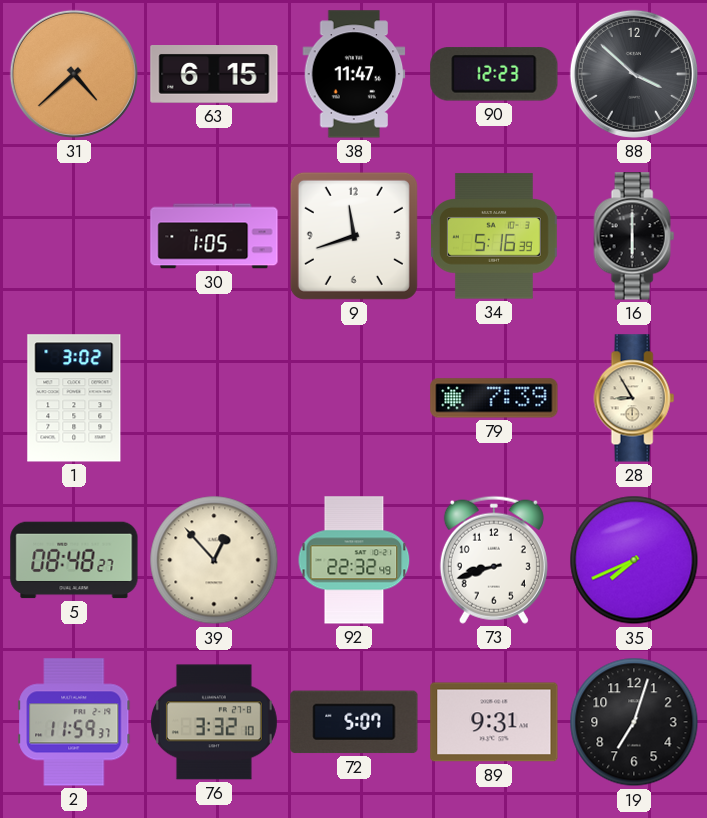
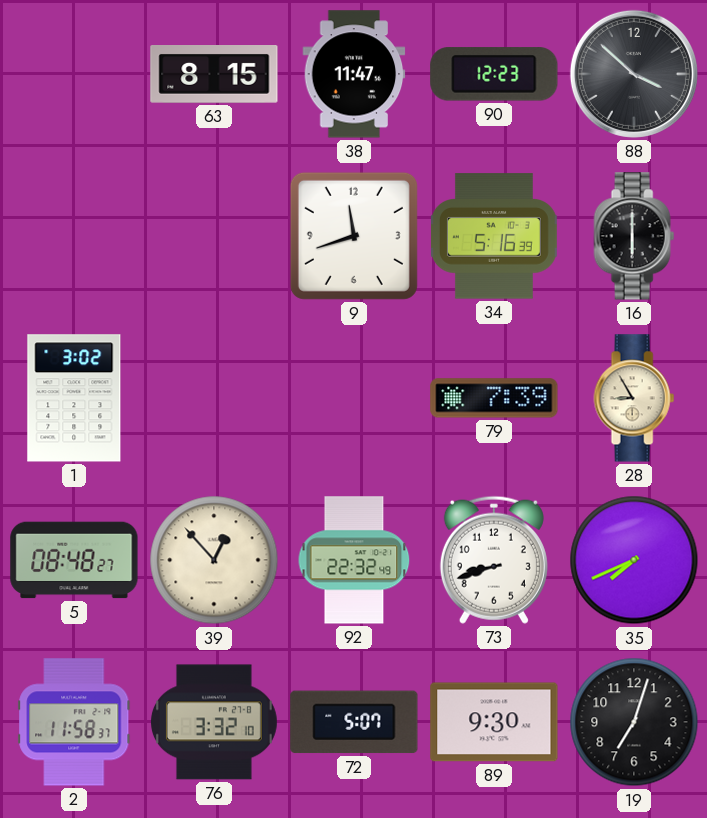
31: 4:38 -> none
63: 6:15 -> 8:15
30: 1:05 -> none
2: 11:59 -> 11:58
89: 9:31 -> 9:30
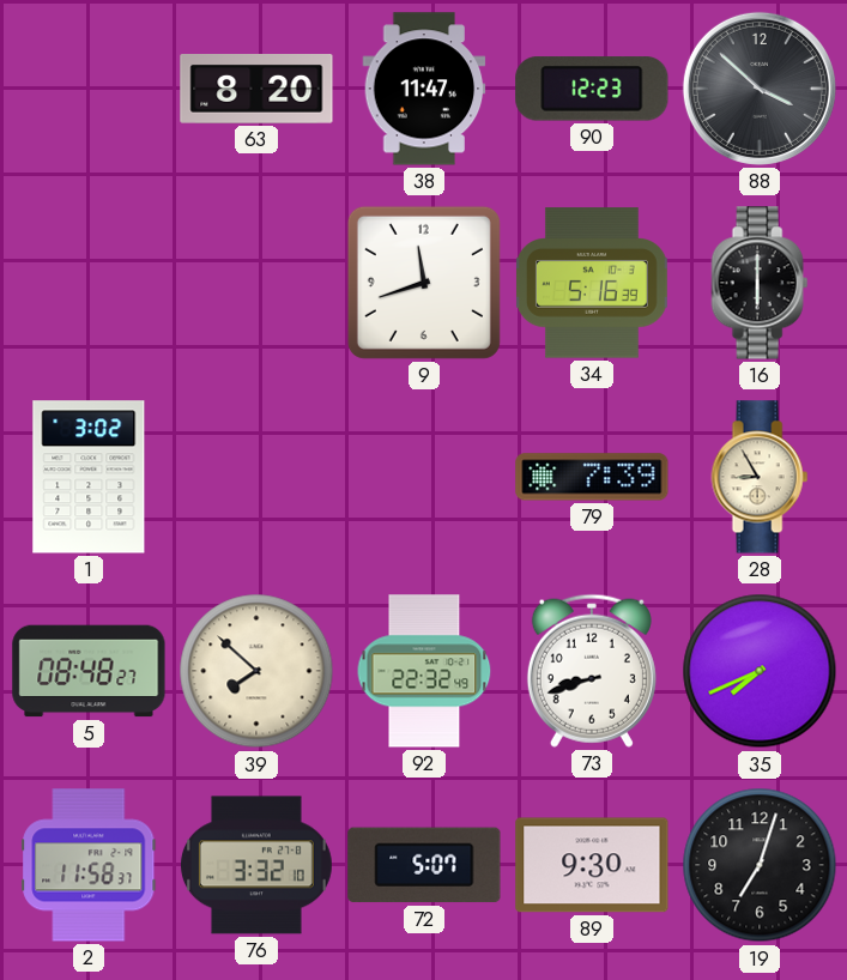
63: 8:15 -> 8:20
39: 12:53 -> 7:52
